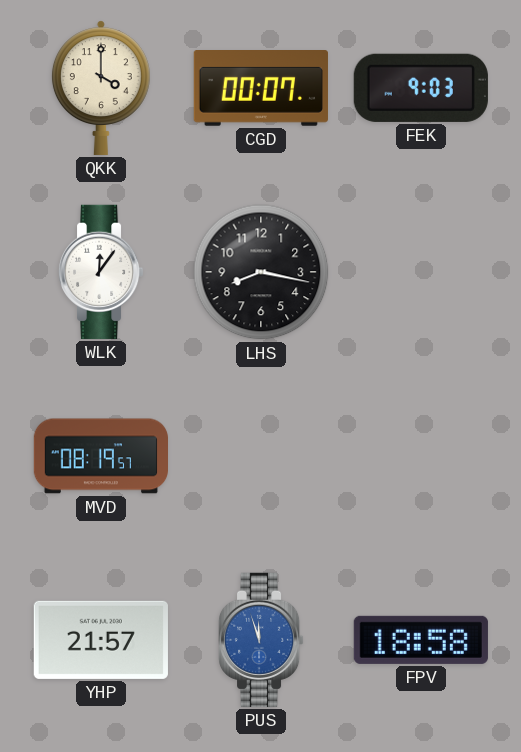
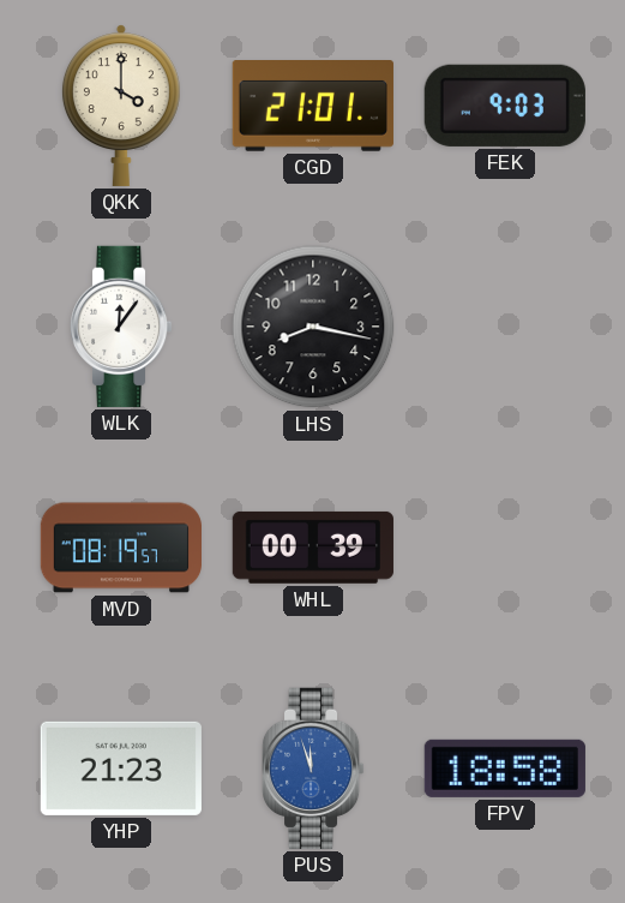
CGD: 00:07 -> 21:01
WHL: none -> 00:39
YHP: 21:57 -> 21:23
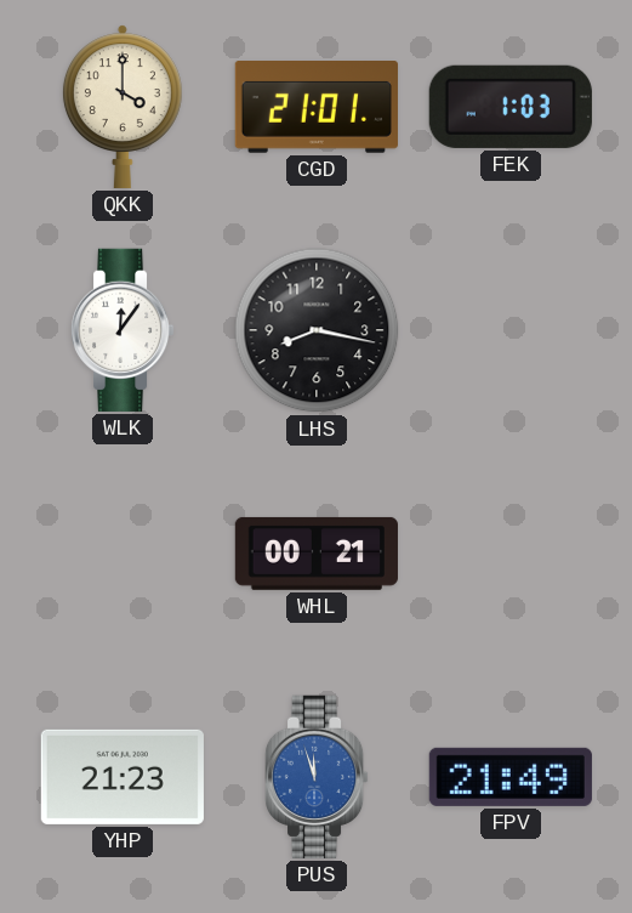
FEK: 9:03 -> 1:03
MVD: 08:19 -> none
WHL: 00:39 -> 00:21
FPV: 18:58 -> 21:49
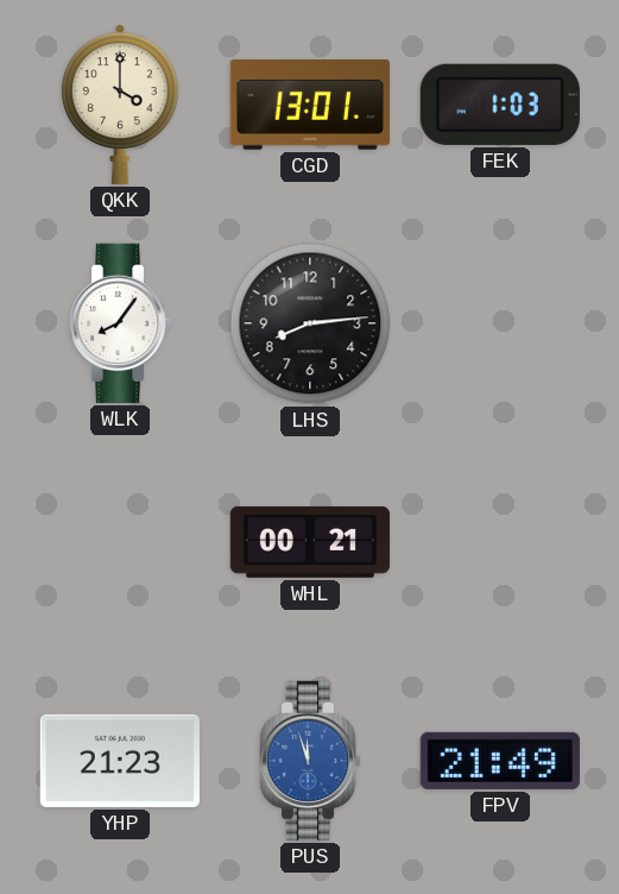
CGD: 21:01 -> 13:01
WLK: 12:06 -> 8:06
LHS: 8:17 -> 8:14
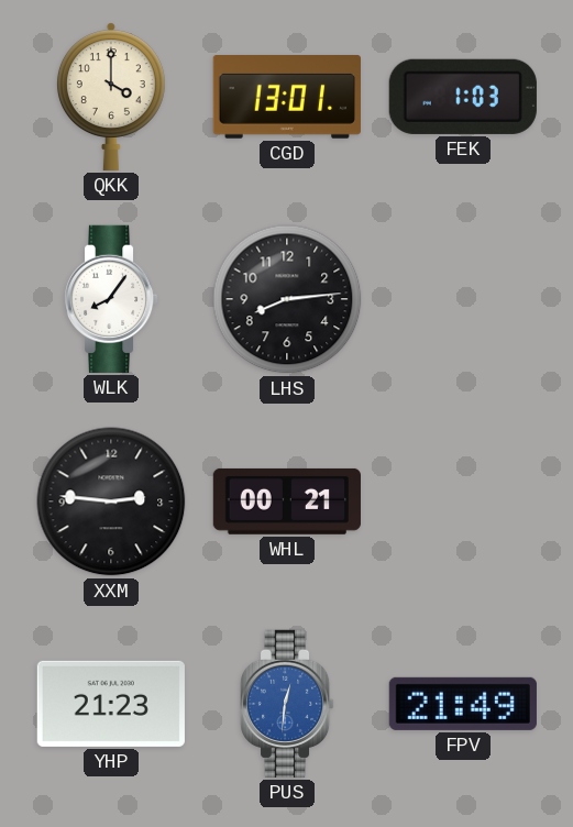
XXM: none -> 2:46
PUS: 11:57 -> 12:31
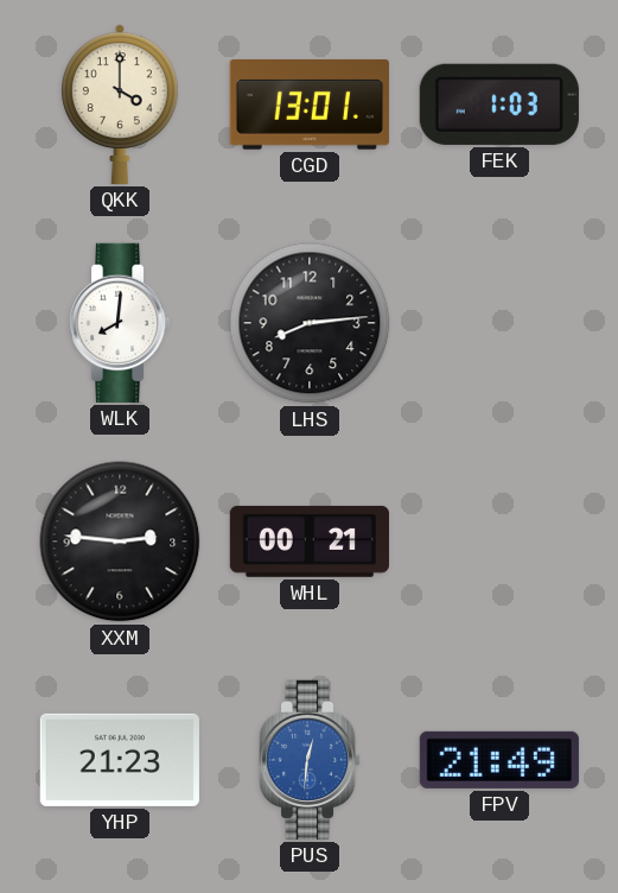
WLK: 8:06 -> 8:01
